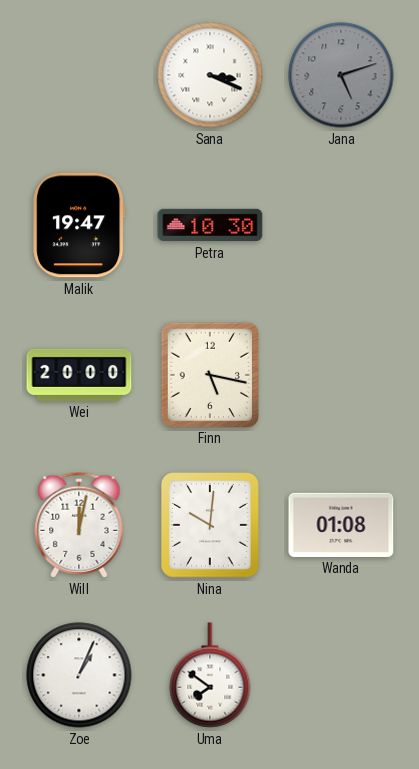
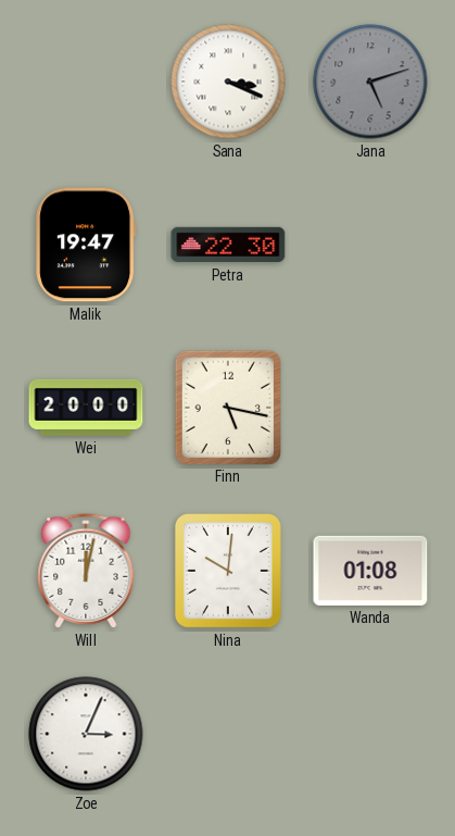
Petra: 10:30 -> 22:30
Zoe: 1:04 -> 3:04
Uma: 7:51 -> none
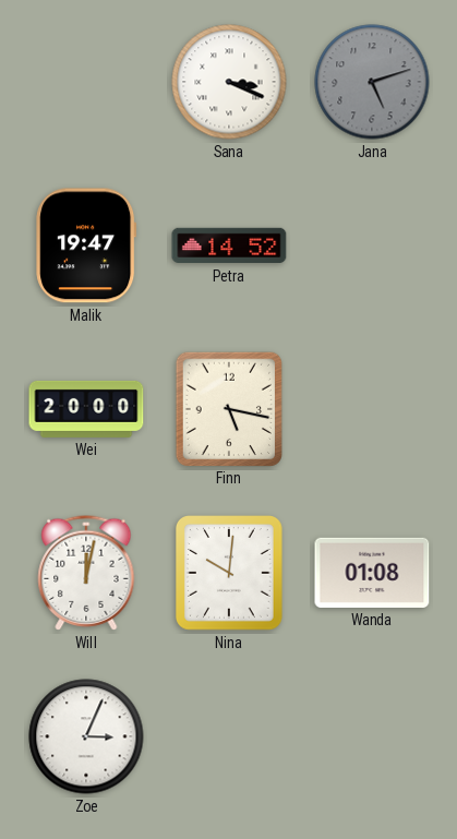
Petra: 22:30 -> 14:52
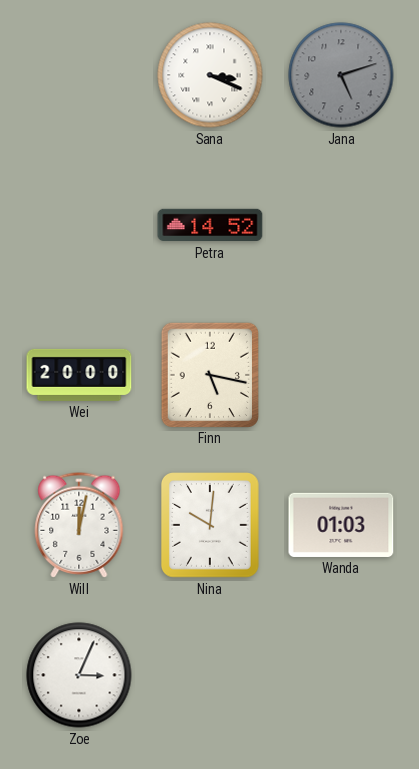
Malik: 19:47 -> none
Wanda: 01:08 -> 01:03
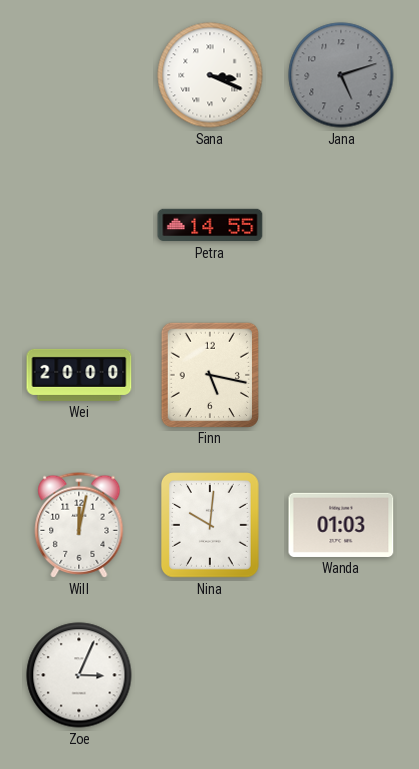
Petra: 14:52 -> 14:55
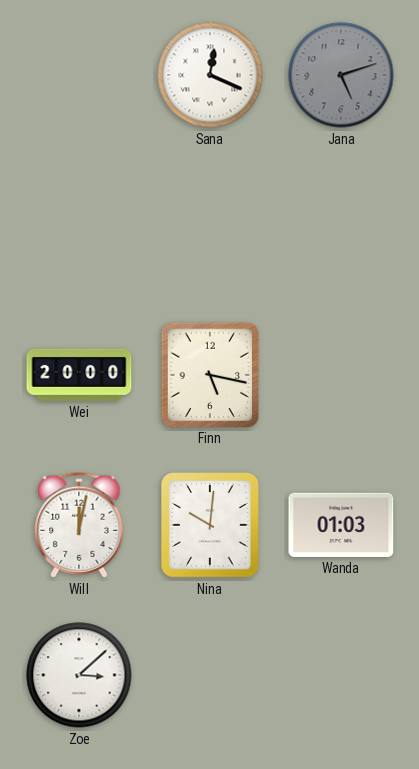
Sana: 3:19 -> 12:19
Petra: 14:55 -> none
Zoe: 3:04 -> 3:08
